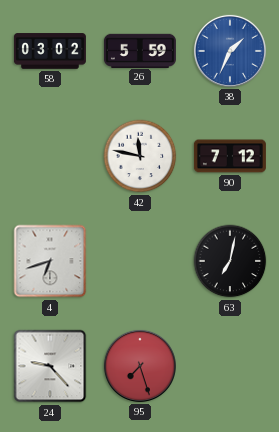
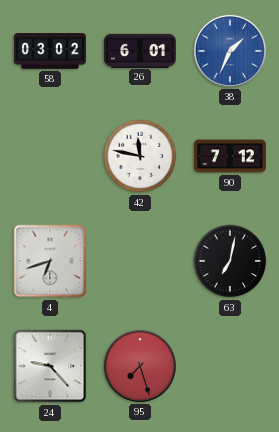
26: 5:59 -> 6:01
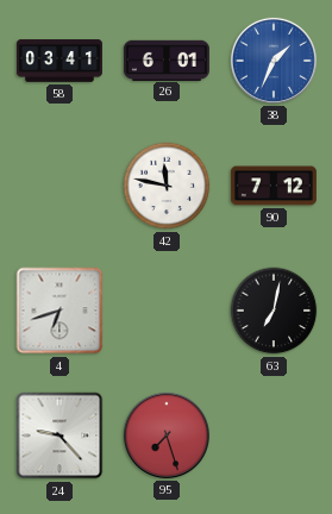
58: 03:02 -> 03:41
